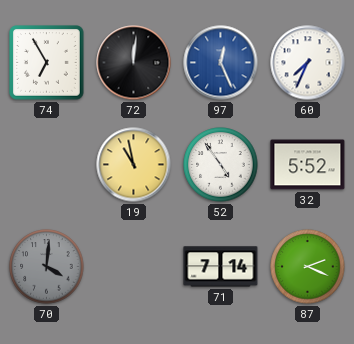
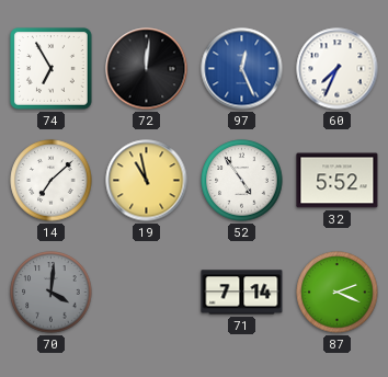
14: none -> 7:08
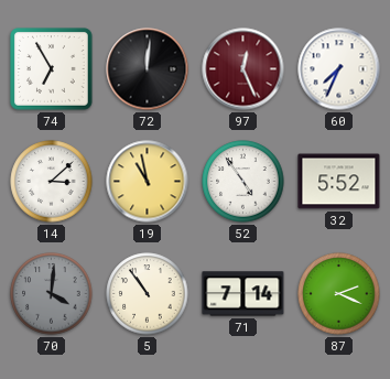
97 dial: blue -> burgundy
14: 7:08 -> 3:08
5: none -> 10:54
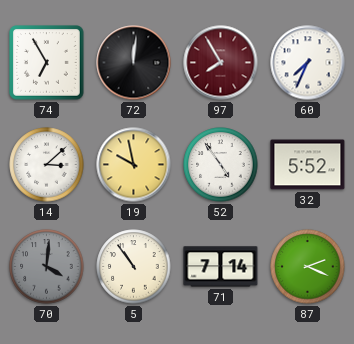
97: 12:26 -> 7:55
19: 10:58 -> 9:58
